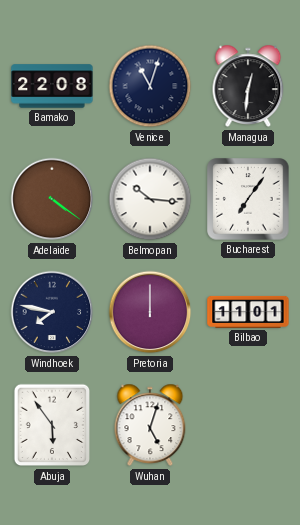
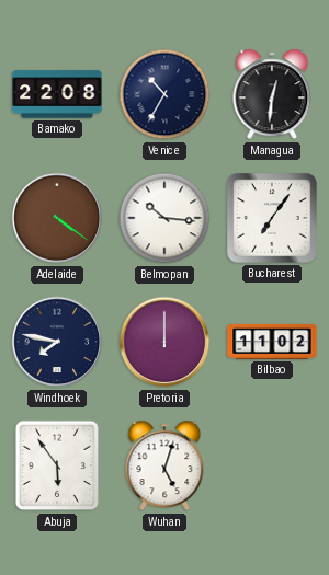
Venice: 11:03 -> 10:35
Bilbao: 11:01 -> 11:02
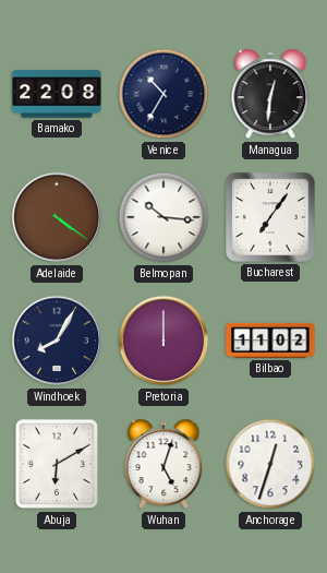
Windhoek: 7:47 -> 8:05
Abuja: 5:54 -> 6:10
Anchorage: none -> 12:33
